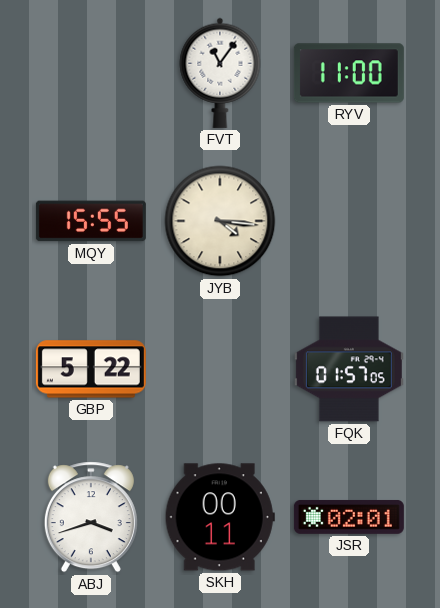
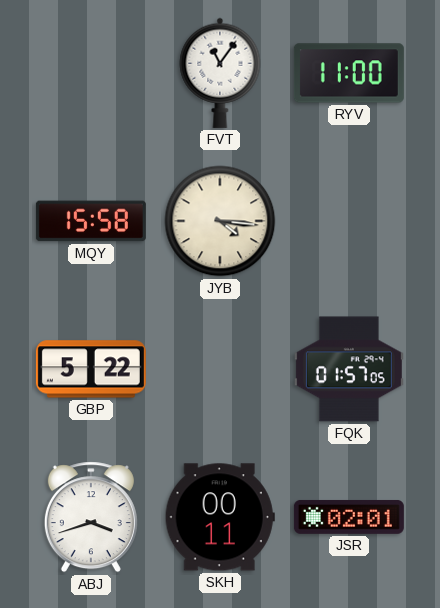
MQY: 15:55 -> 15:58
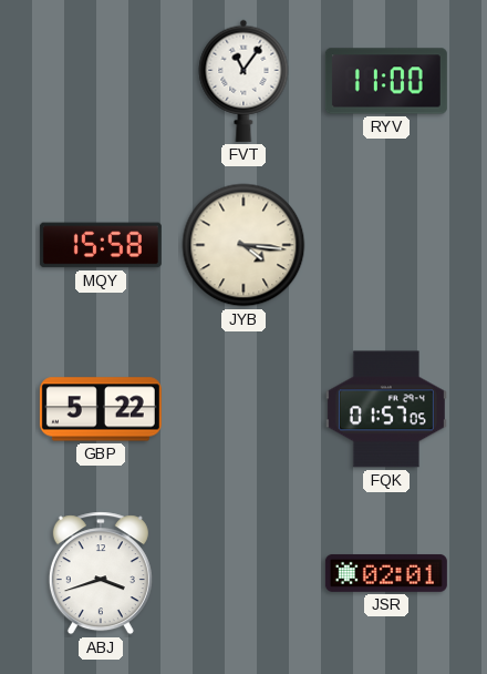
SKH: 00:11 -> none
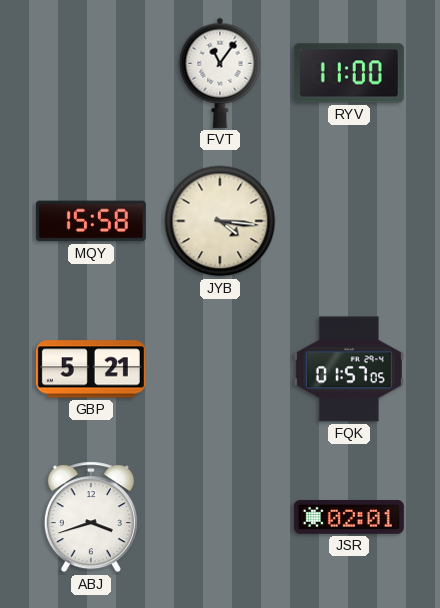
GBP: 5:22 -> 5:21
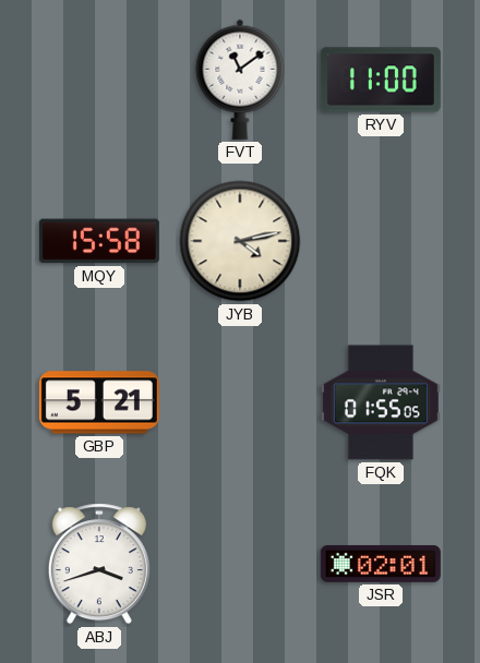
FVT: 11:06 -> 11:09
JYB: 4:16 -> 4:13
FQK: 01:57 -> 01:55
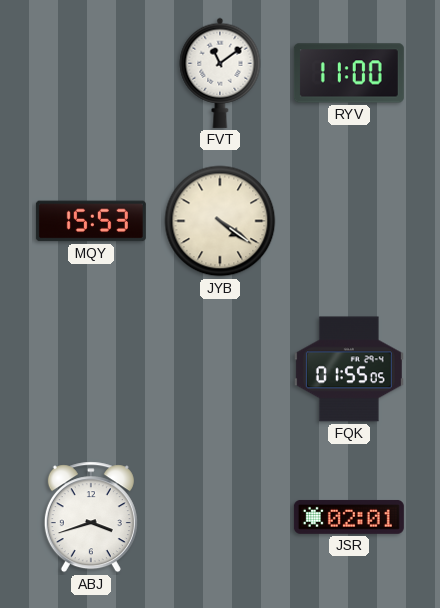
MQY: 15:58 -> 15:53
JYB: 4:13 -> 4:21
GBP: 5:21 -> none
